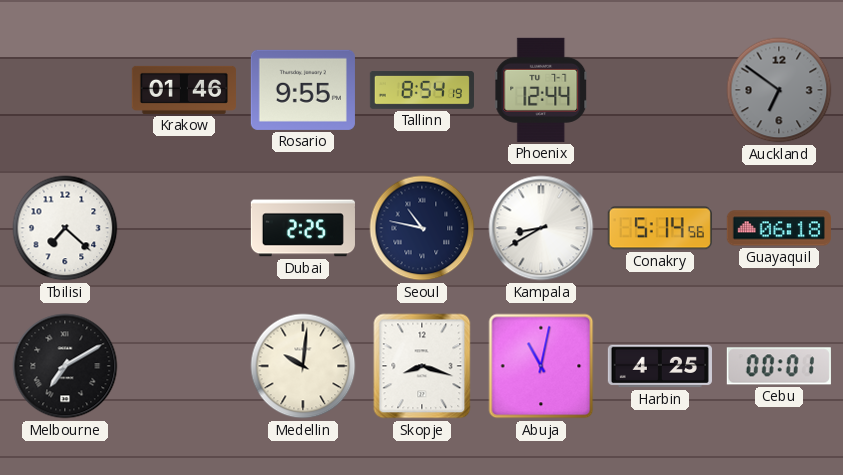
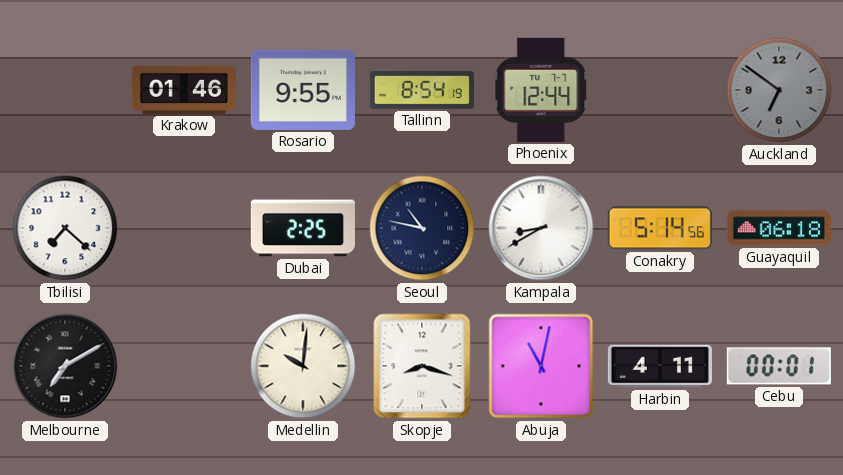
Harbin: 4:25 -> 4:11
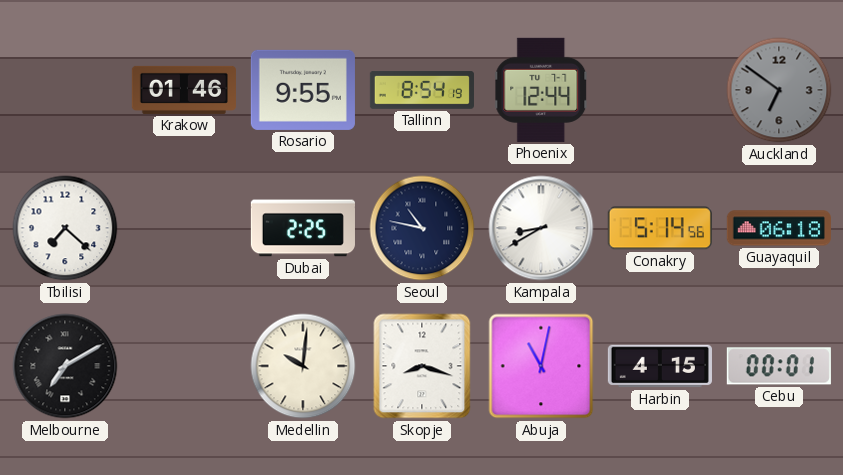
Harbin: 4:11 -> 4:15
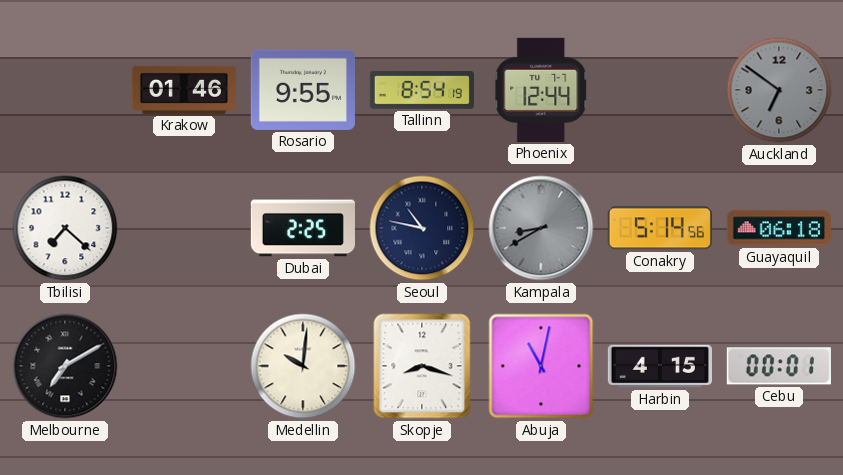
Kampala dial: white -> grey
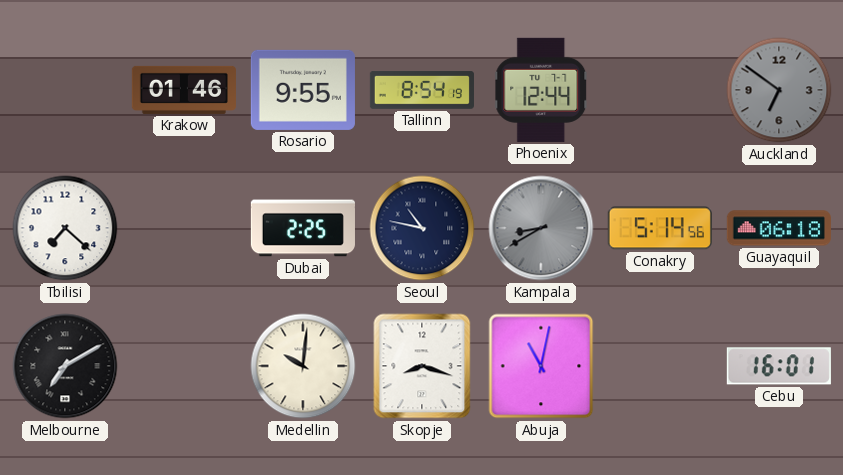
Harbin: 4:15 -> none
Cebu: 00:01 -> 16:01
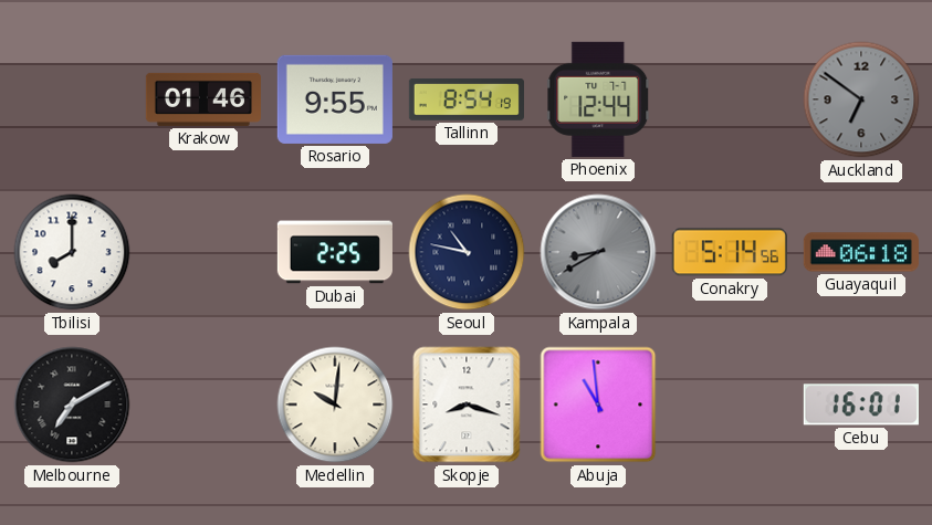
Tbilisi: 7:22 -> 8:00
Abuja: 11:02 -> 10:59
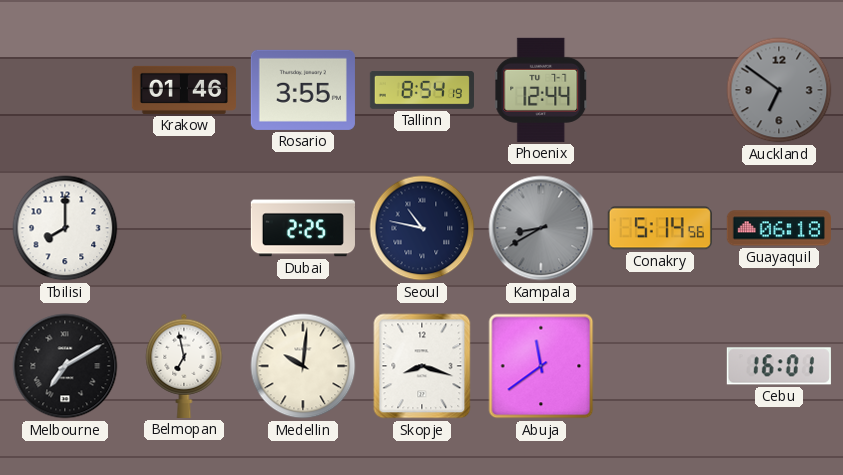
Rosario: 9:55 -> 3:55
Belmopan: none -> 6:58
Abuja: 10:59 -> 11:39
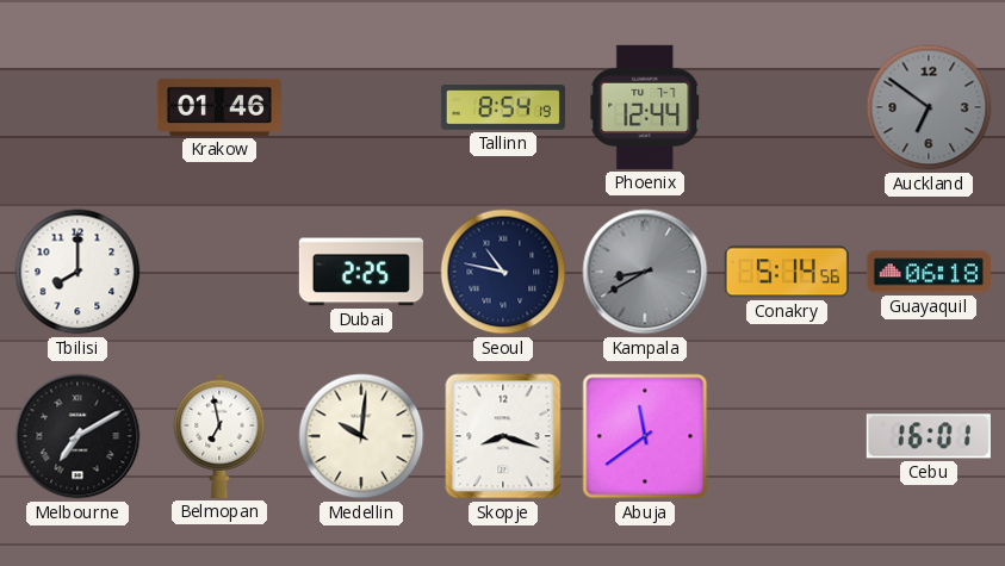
Rosario: 3:55 -> none
